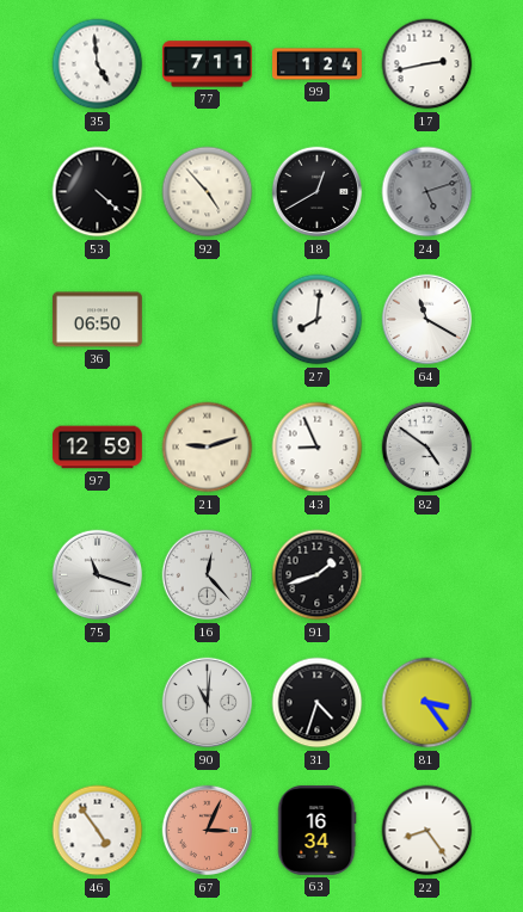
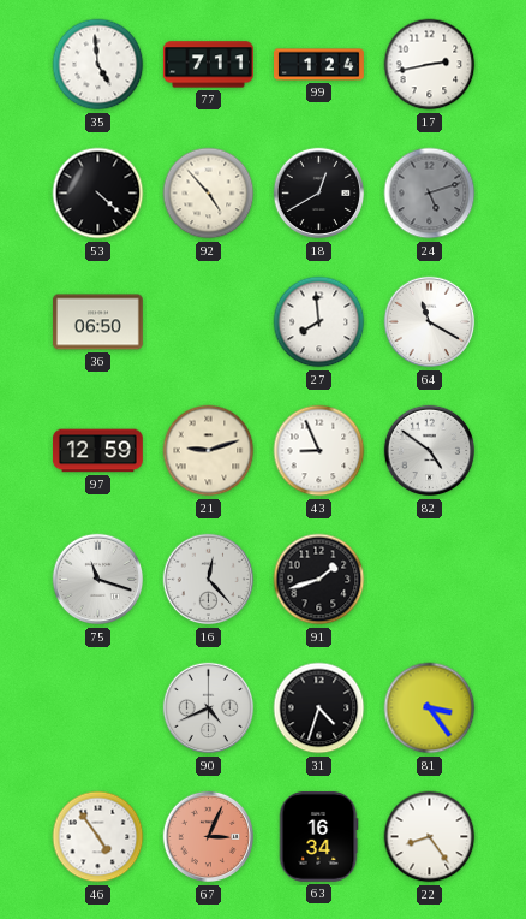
27: 8:01 -> 7:59
90: 11:01 -> 4:41
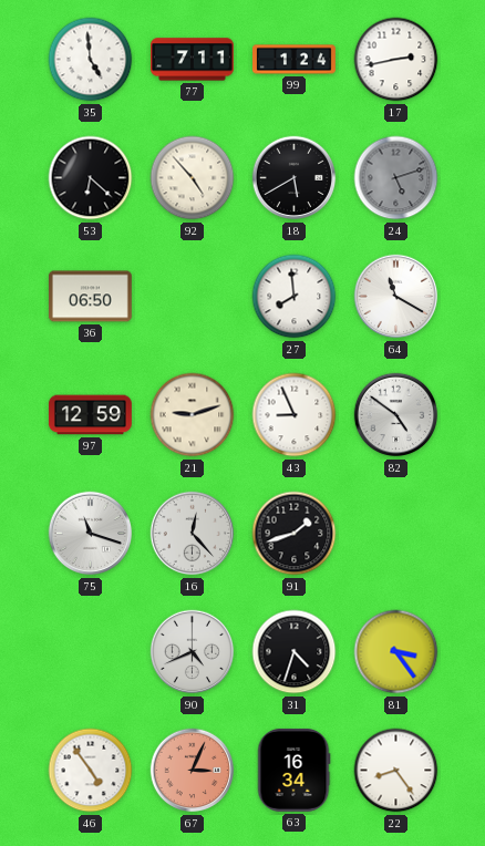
53: 4:22 -> 6:22
18: 12:40 -> 5:40
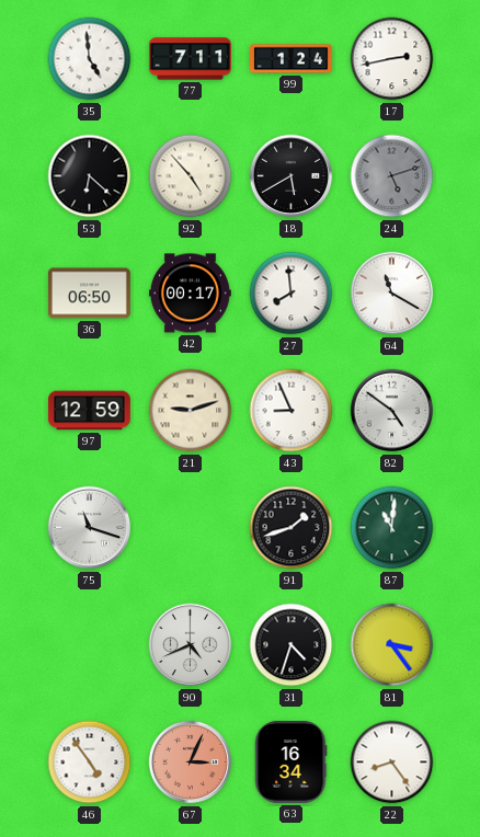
42: none -> 00:17
16: 12:23 -> none
87: none -> 11:01
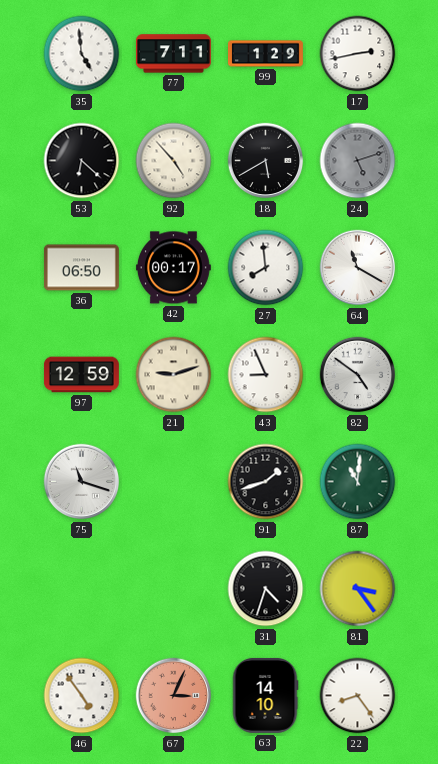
99: 1:24 -> 1:29
90: 4:41 -> none
63: 16:34 -> 14:10
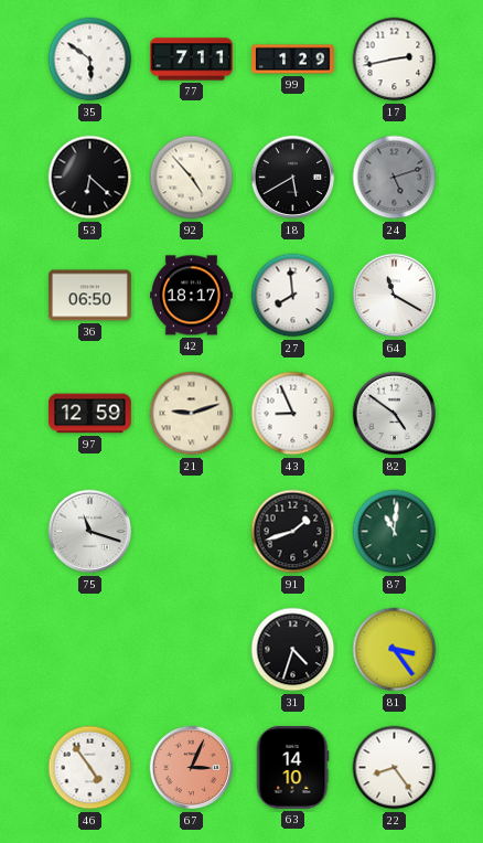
35: 4:59 -> 5:51
42: 00:17 -> 18:17
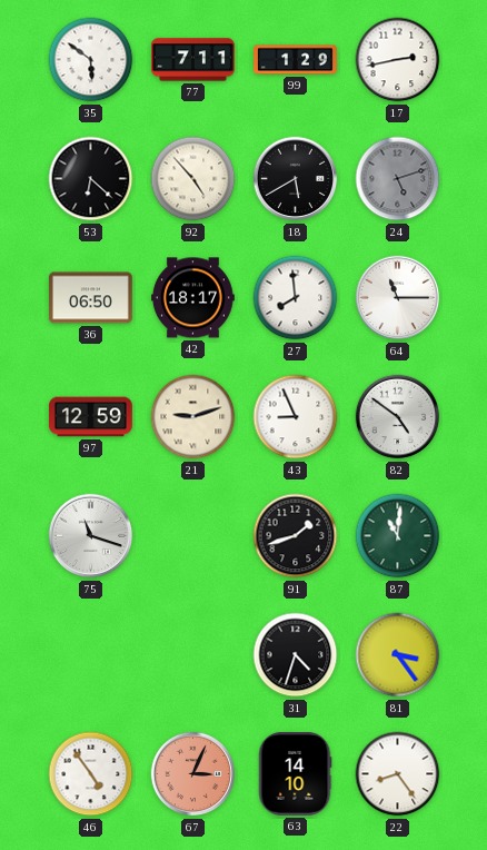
64: 11:20 -> 11:15
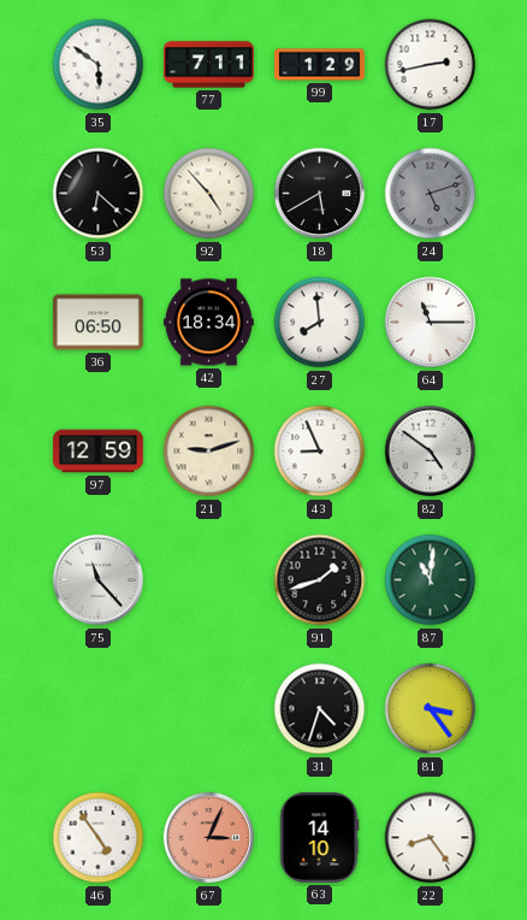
42: 18:17 -> 18:34
75: 11:18 -> 11:23
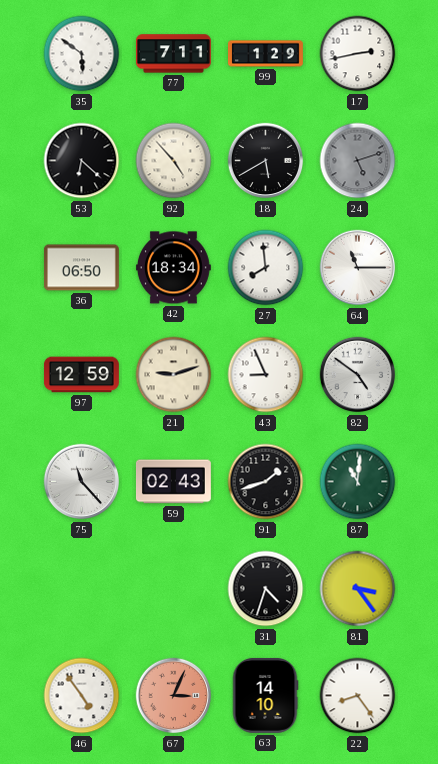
59: none -> 02:43
